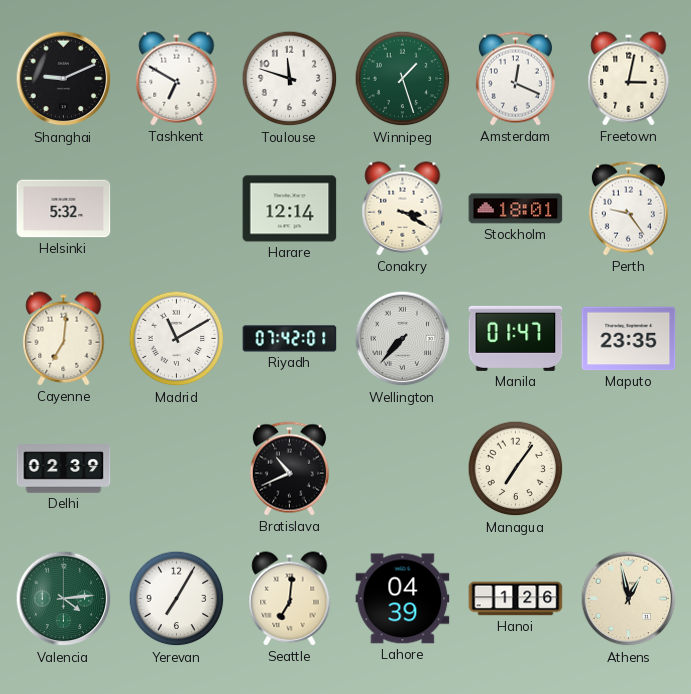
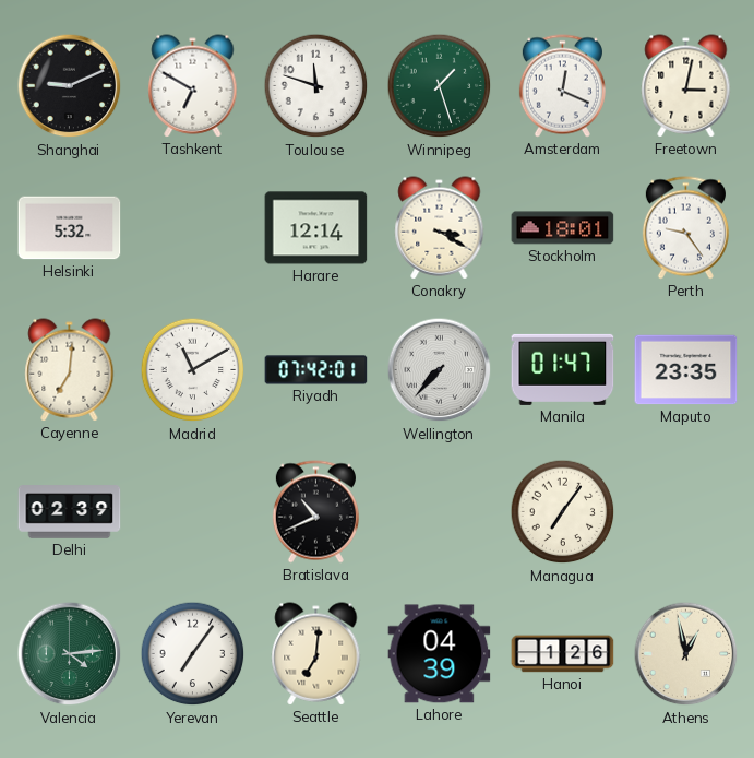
Yerevan: 7:05 -> 7:06
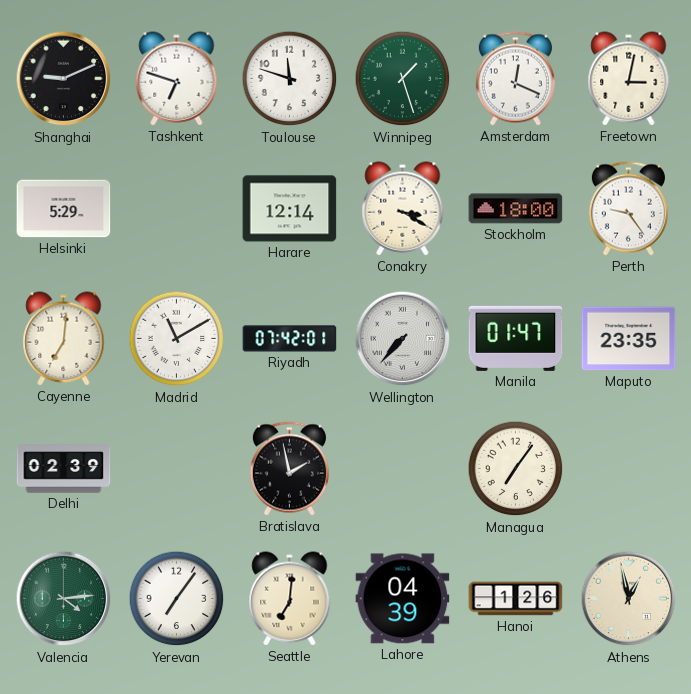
Tashkent: 6:50 -> 6:48
Helsinki: 5:32 -> 5:29
Stockholm: 18:01 -> 18:00
Bratislava: 10:41 -> 1:58
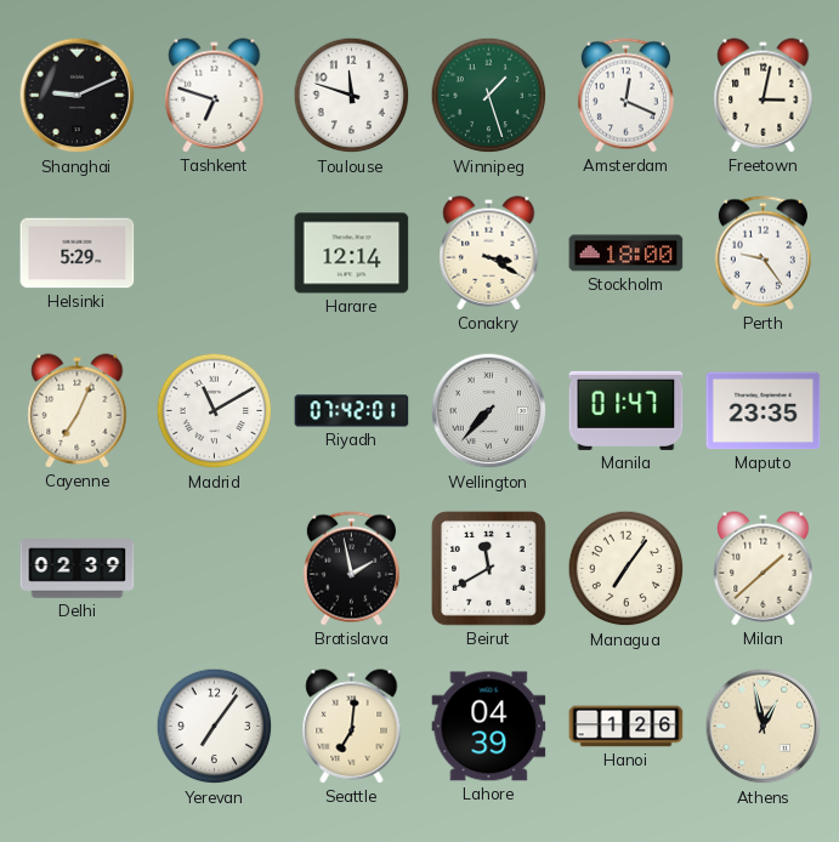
Cayenne: 7:01 -> 7:04
Beirut: none -> 11:40
Milan: none -> 1:38
Valencia: 4:14 -> none
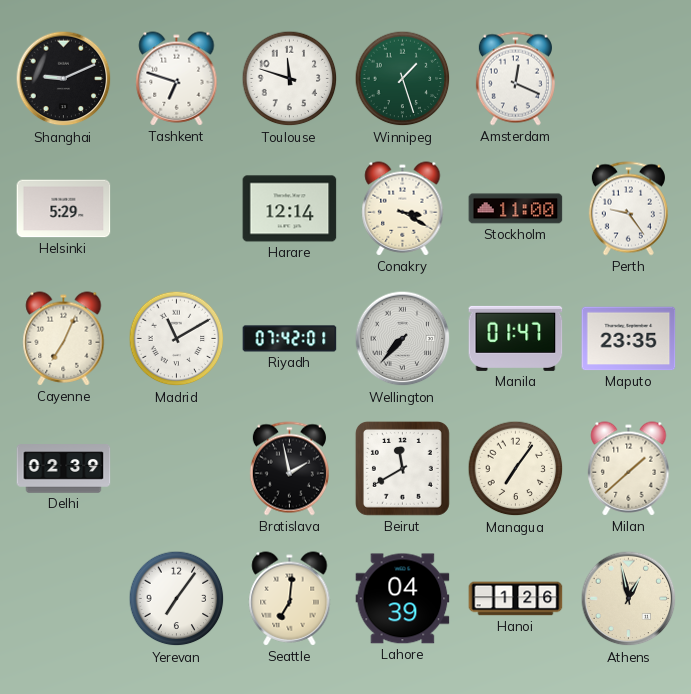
Freetown: 3:02 -> none
Stockholm: 18:00 -> 11:00
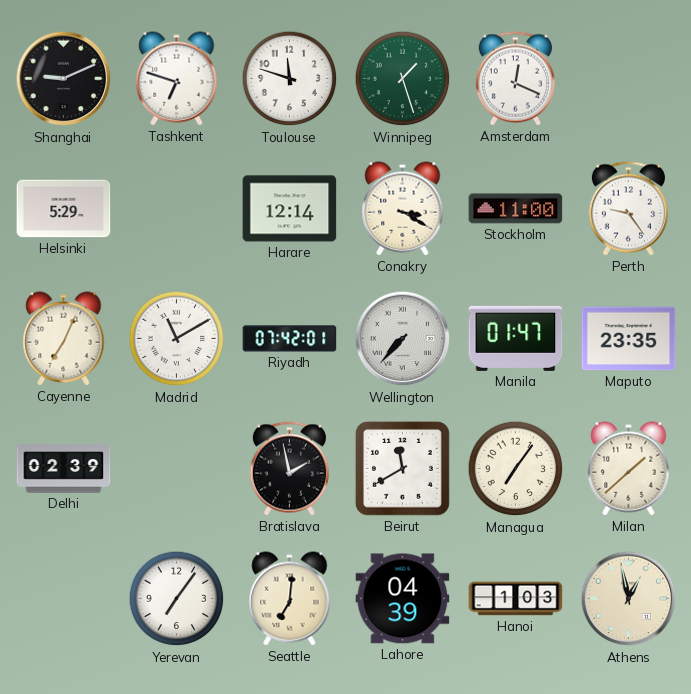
Hanoi: 1:26 -> 1:03
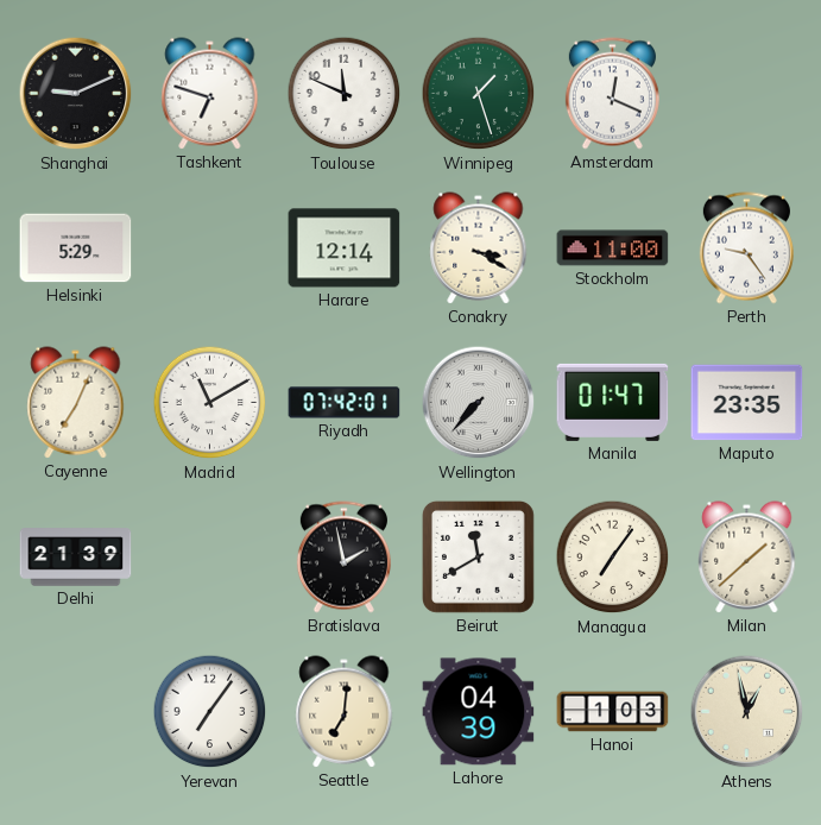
Toulouse: 11:48 -> 11:49
Delhi: 02:39 -> 21:39
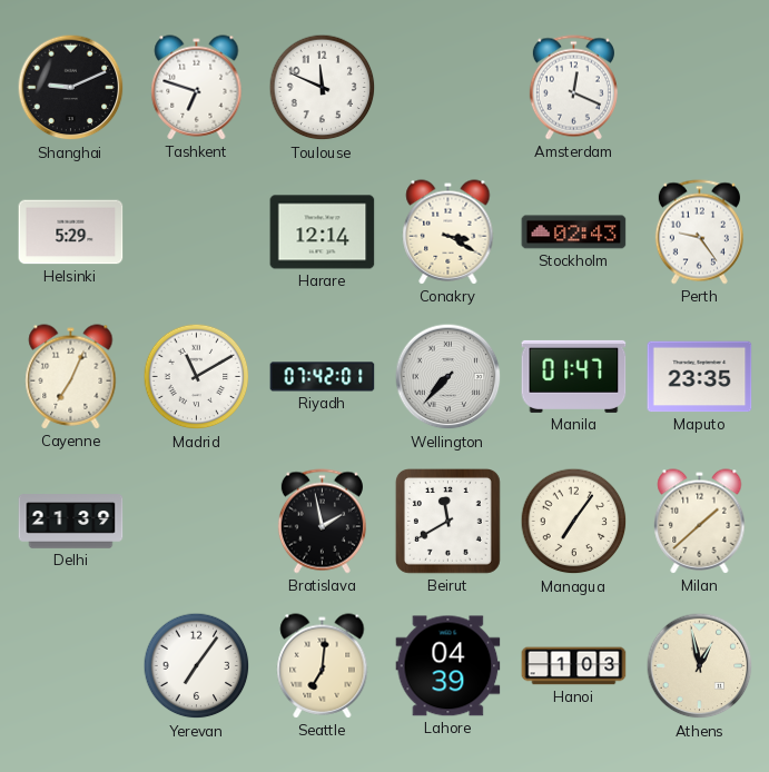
Winnipeg: 1:27 -> none
Stockholm: 11:00 -> 02:43
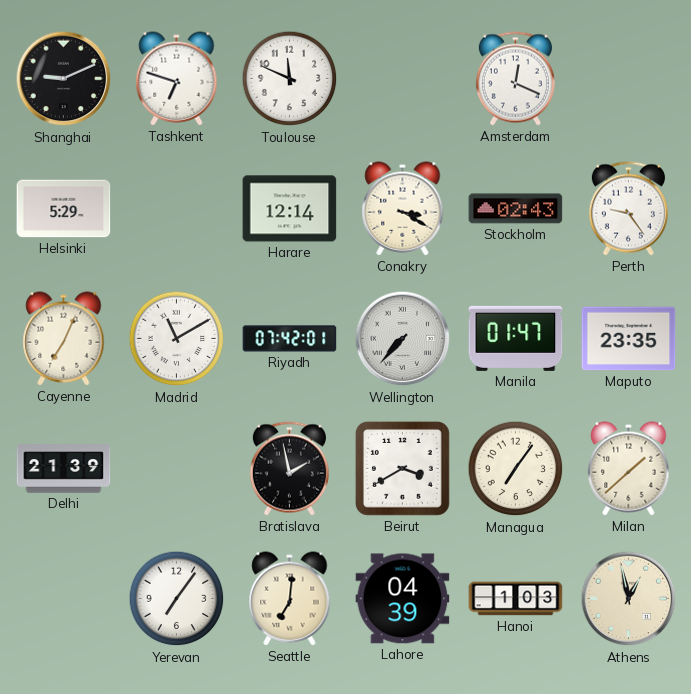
Beirut: 11:40 -> 3:40
